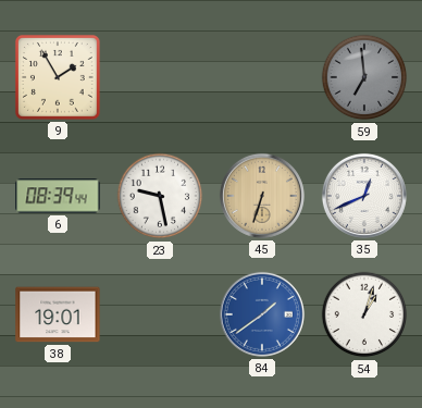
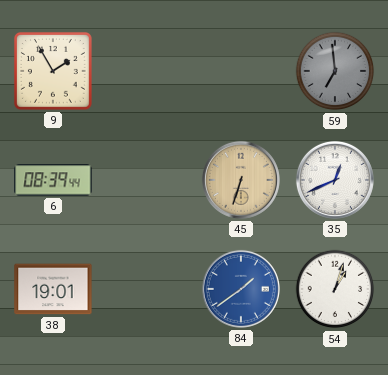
23: 9:28 -> none
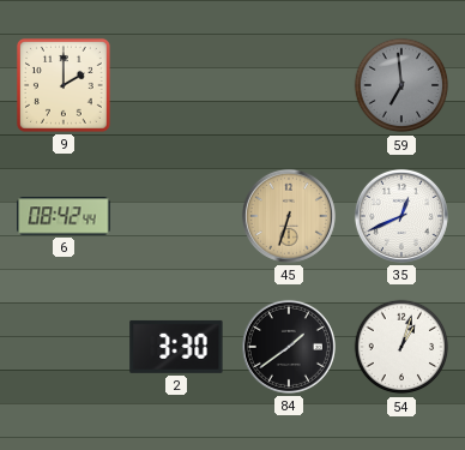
9: 1:55 -> 2:00
6: 08:39 -> 08:42
38: 19:01 -> none
2: none -> 3:30
84 dial: blue -> black
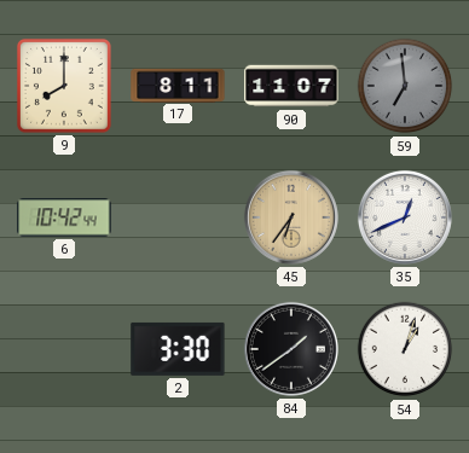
9: 2:00 -> 8:00
17: none -> 8:11
90: none -> 11:07
6: 08:42 -> 10:42
45: 6:33 -> 6:36
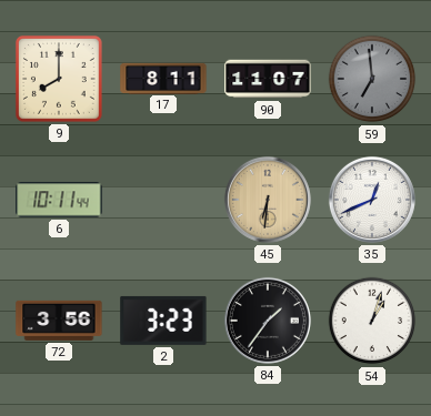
6: 10:42 -> 10:11
45: 6:36 -> 6:31
72: none -> 3:56
2: 3:30 -> 3:23
84: 1:39 -> 1:36
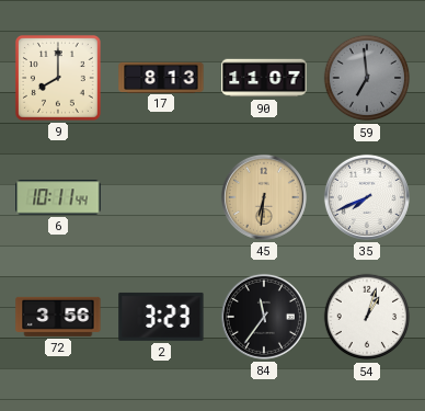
17: 8:11 -> 8:13
35: 12:41 -> 7:41
84: 1:36 -> 11:36
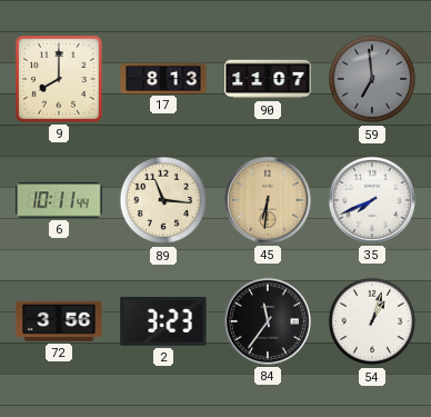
89: none -> 11:16
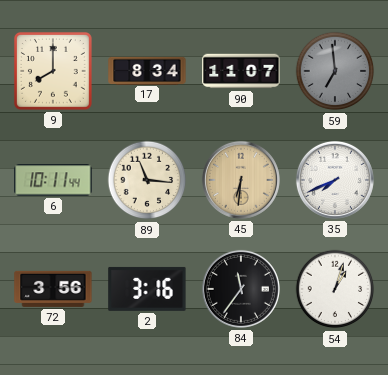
17: 8:13 -> 8:34
2: 3:23 -> 3:16
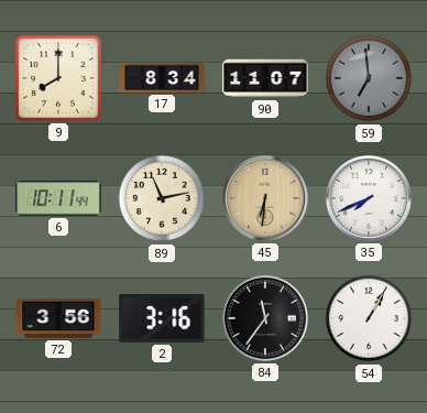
89: 11:16 -> 11:13
54: 1:03 -> 1:05
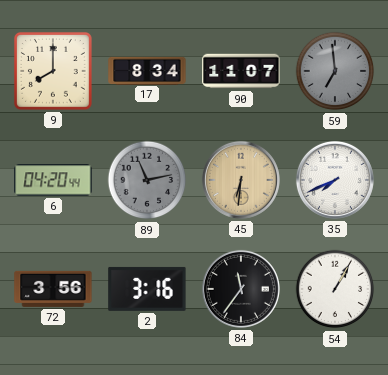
6: 10:11 -> 04:20
89 dial: cream -> grey
